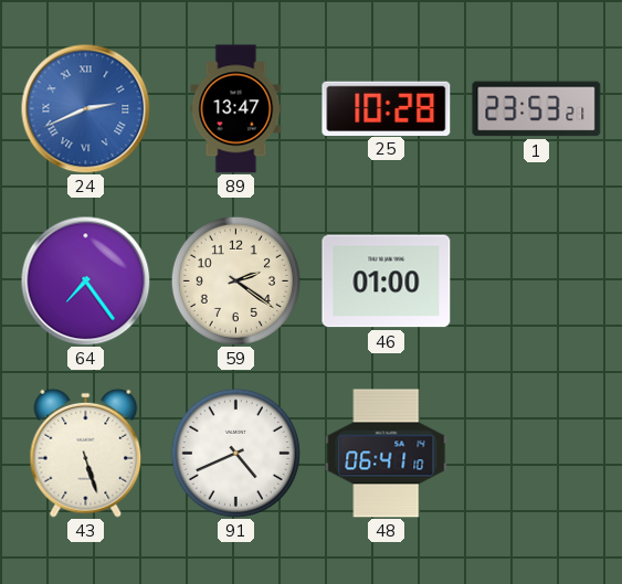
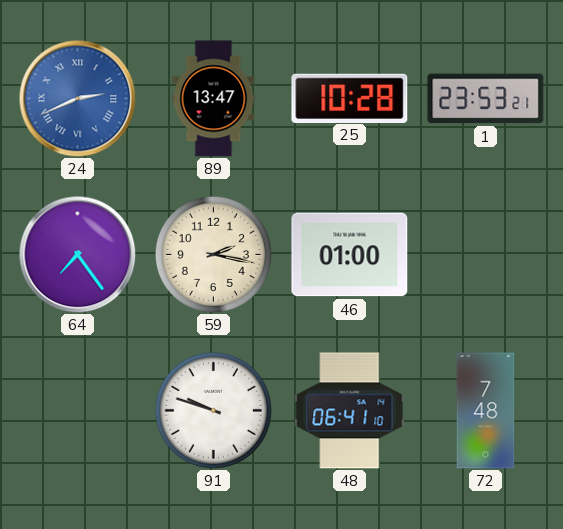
59: 2:21 -> 2:17
43: 5:27 -> none
91: 4:41 -> 9:48
72: none -> 7:48
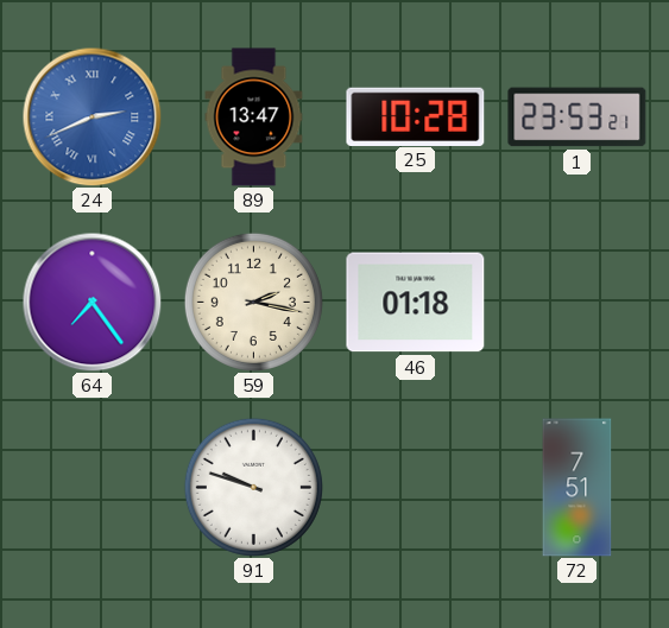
46: 01:00 -> 01:18
48: 06:41 -> none
72: 7:48 -> 7:51
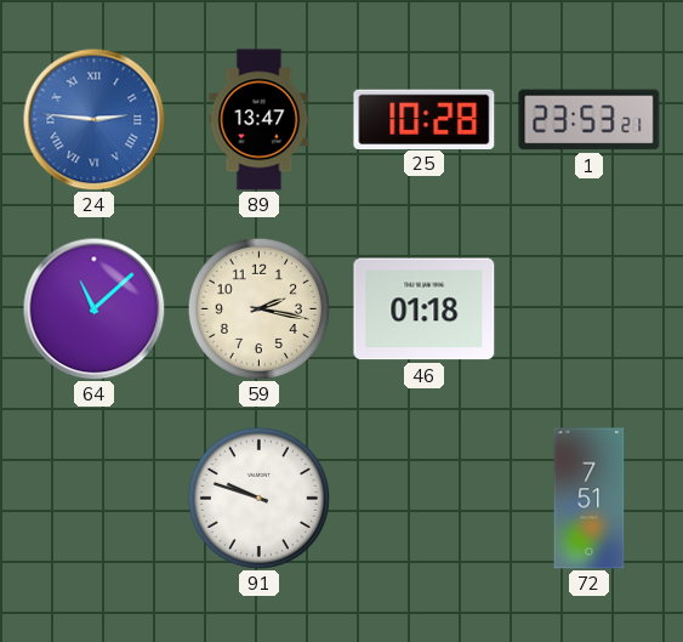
24: 2:41 -> 2:46
64: 7:24 -> 11:08
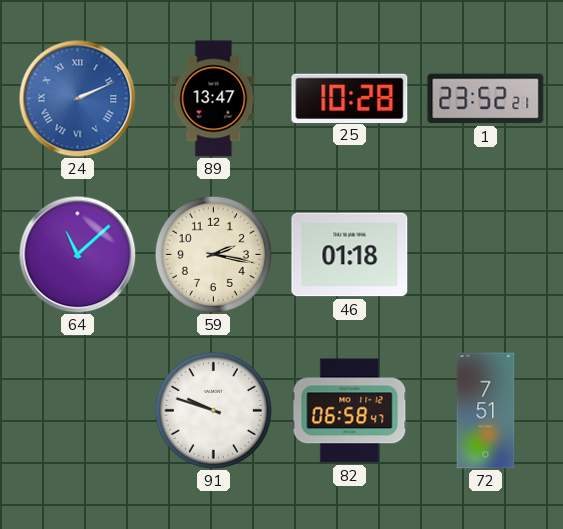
24: 2:46 -> 2:11
1: 23:53 -> 23:52
82: none -> 06:58
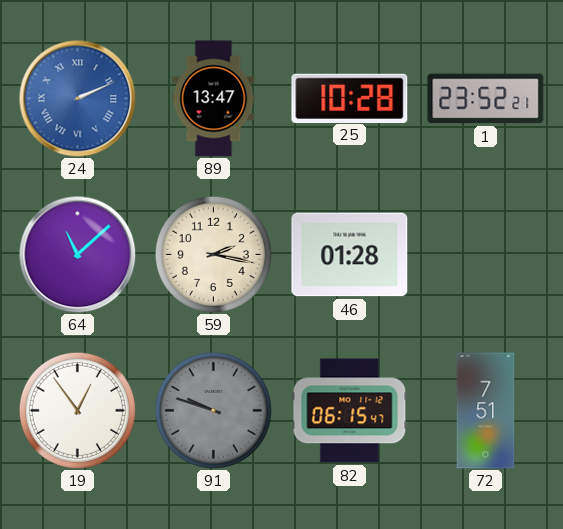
46: 01:18 -> 01:28
19: none -> 12:54
91 dial: white -> grey
82: 06:58 -> 06:15
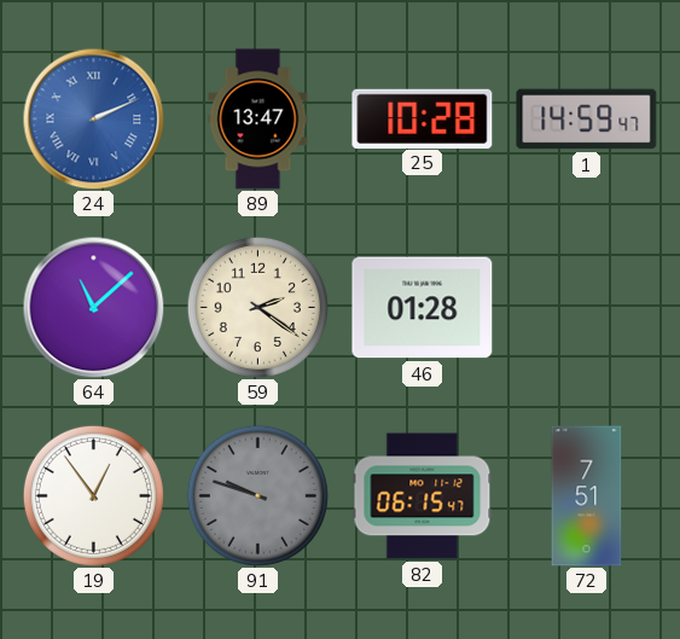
1: 23:52 -> 14:59
59: 2:17 -> 2:21
